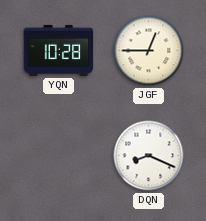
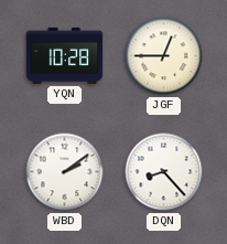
WBD: none -> 2:09
DQN: 8:19 -> 8:23
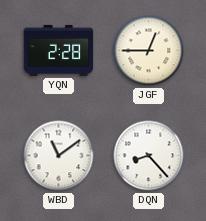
YQN: 10:28 -> 2:28
WBD: 2:09 -> 11:09
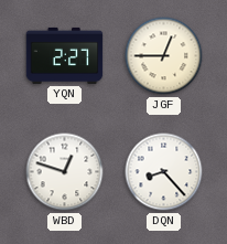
YQN: 2:28 -> 2:27
WBD: 11:09 -> 12:48
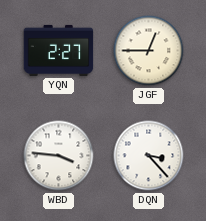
WBD: 12:48 -> 3:46
DQN: 8:23 -> 3:23
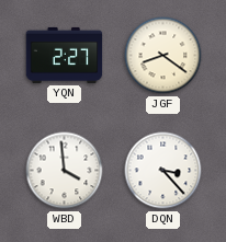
JGF: 12:45 -> 8:21
WBD: 3:46 -> 3:59
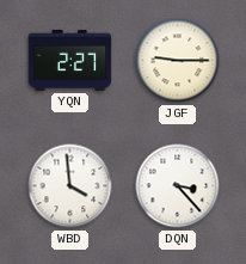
JGF: 8:21 -> 9:15
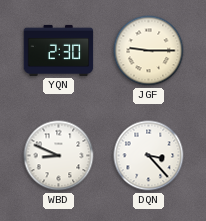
YQN: 2:27 -> 2:30
WBD: 3:59 -> 8:49
